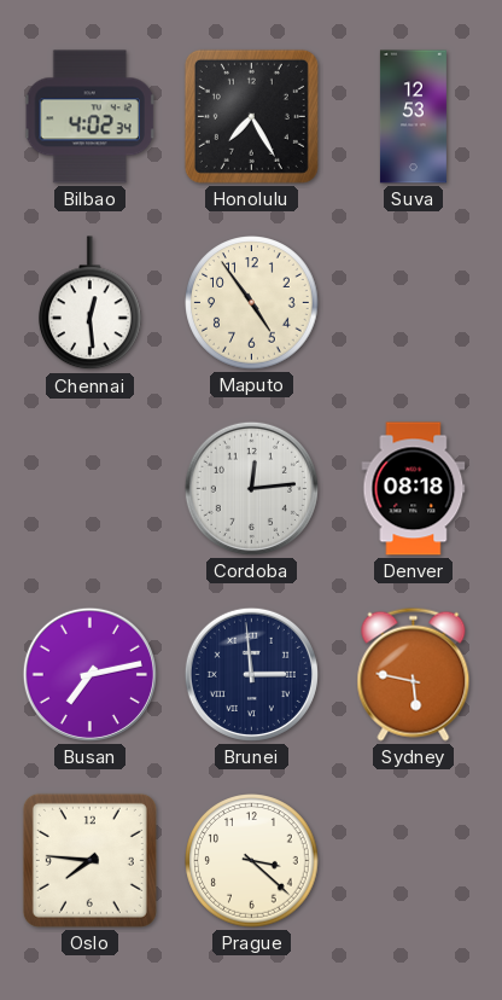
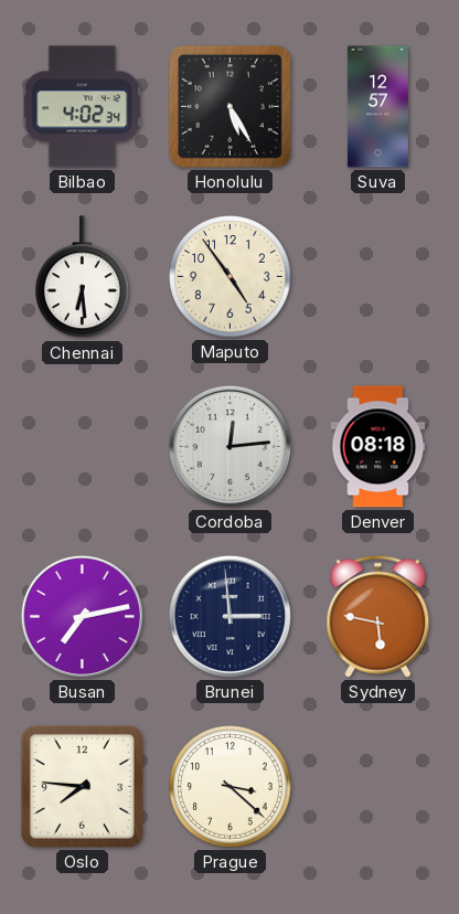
Honolulu: 7:25 -> 5:25
Suva: 12:53 -> 12:57
Chennai: 12:29 -> 6:29
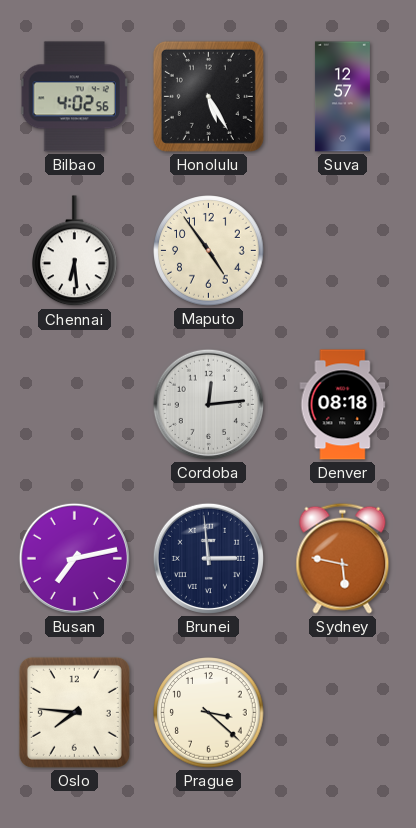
Bilbao: 4:02:34 -> 4:02:56
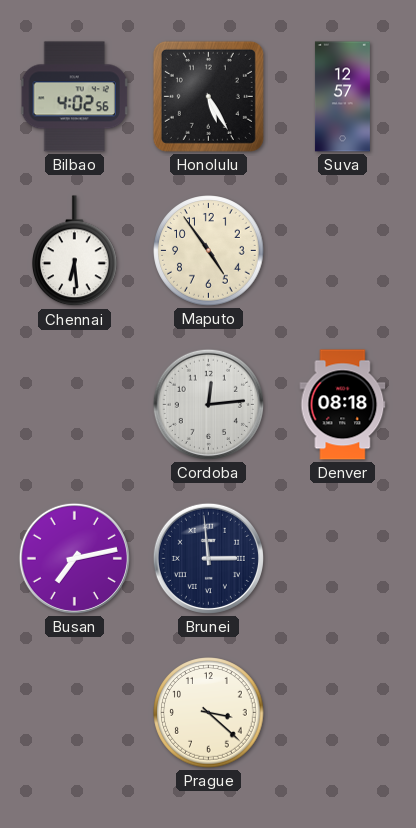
Sydney: 5:47 -> none
Oslo: 7:46 -> none
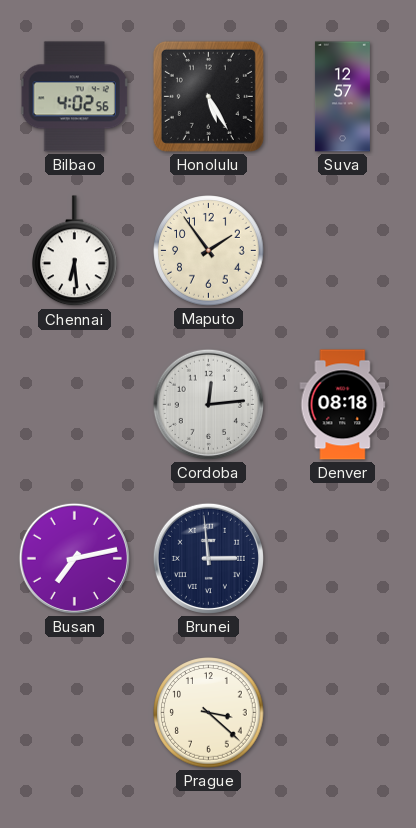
Maputo: 4:54 -> 1:54
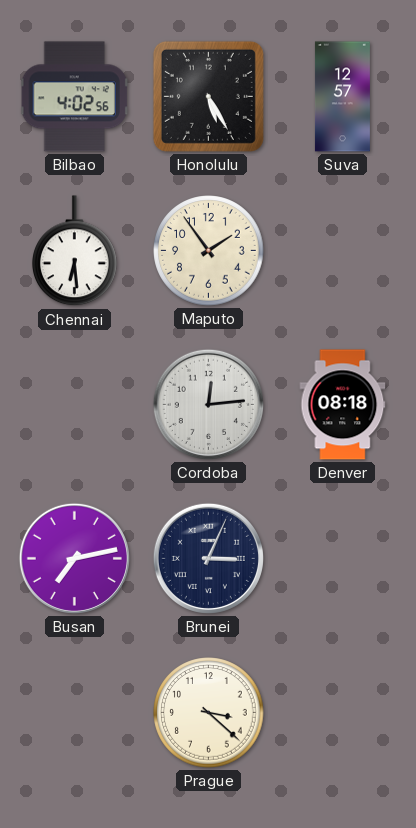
Brunei: 2:59 -> 3:04
